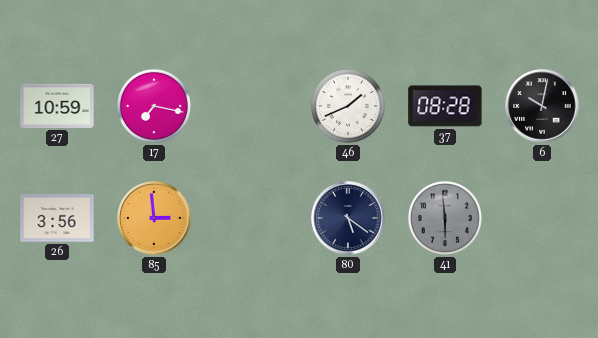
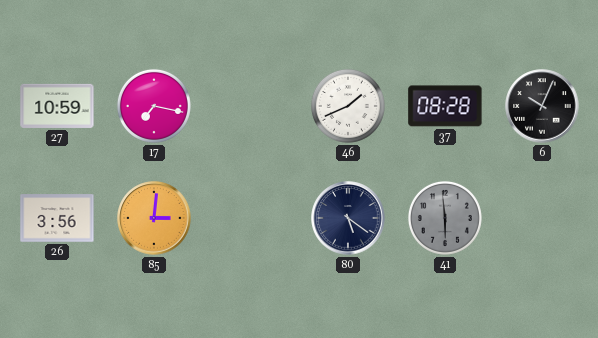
6: 10:02 -> 10:04
85: 2:59 -> 3:01
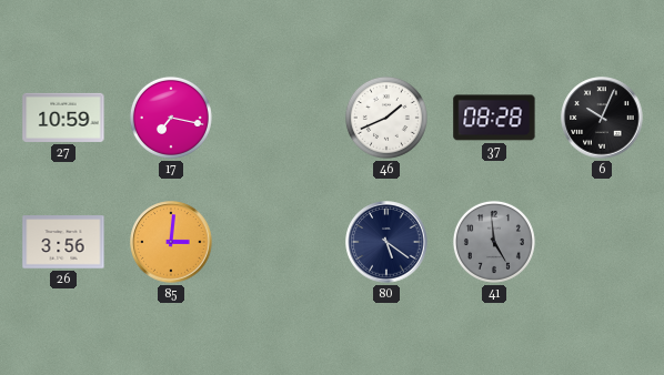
41: 5:59 -> 4:59
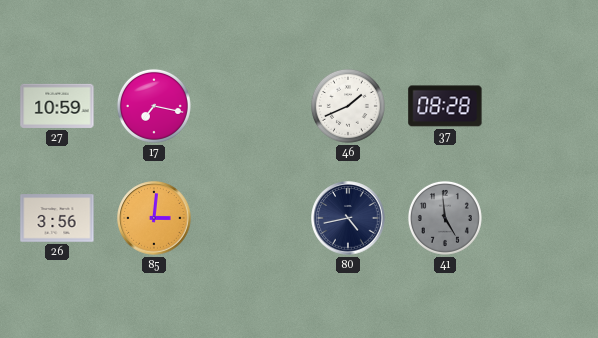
6: 10:04 -> none
80: 5:21 -> 4:43
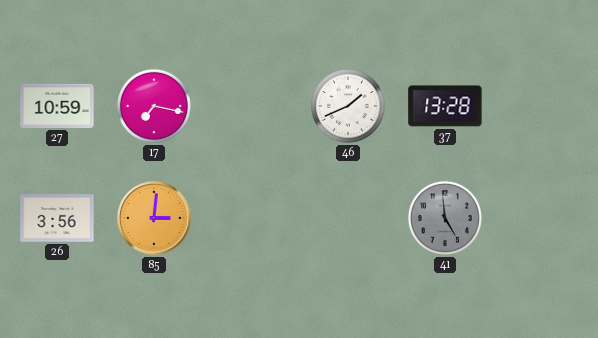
37: 08:28 -> 13:28
80: 4:43 -> none
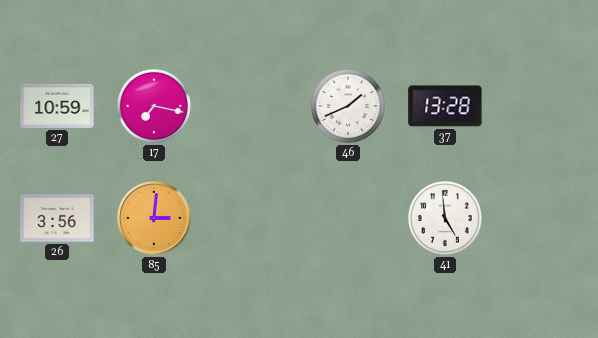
41 dial: grey -> white
